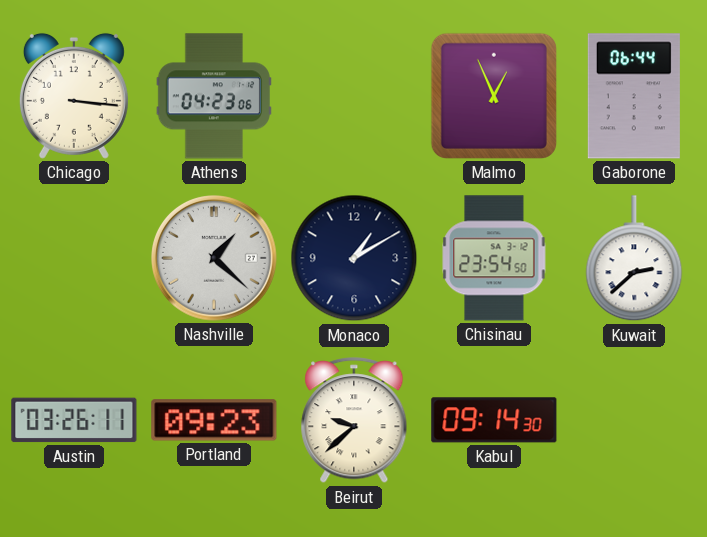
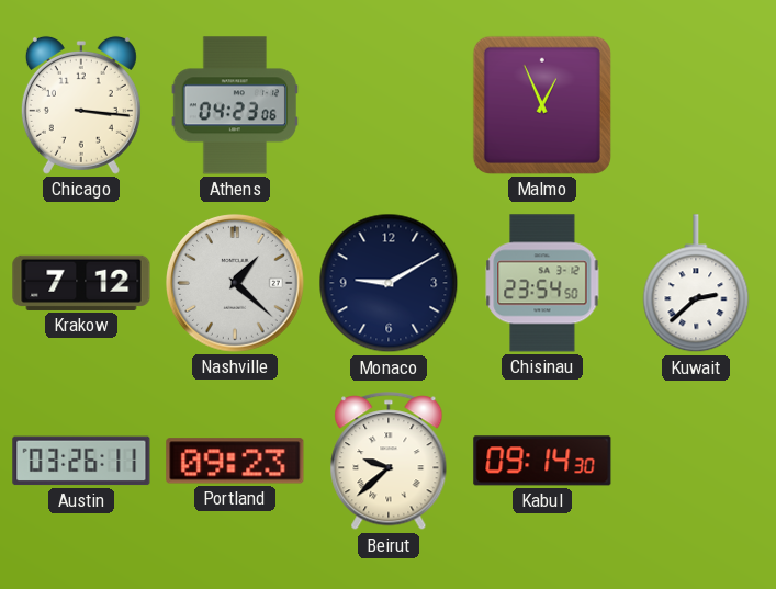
Gaborone: 06:44 -> none
Krakow: none -> 7:12
Monaco: 1:10 -> 9:10
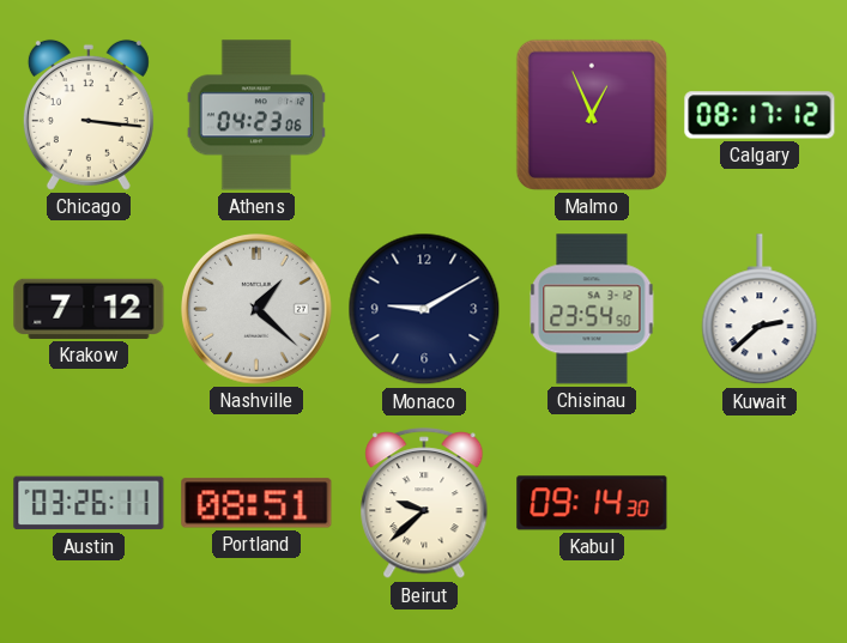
Calgary: none -> 08:17
Portland: 09:23 -> 08:51
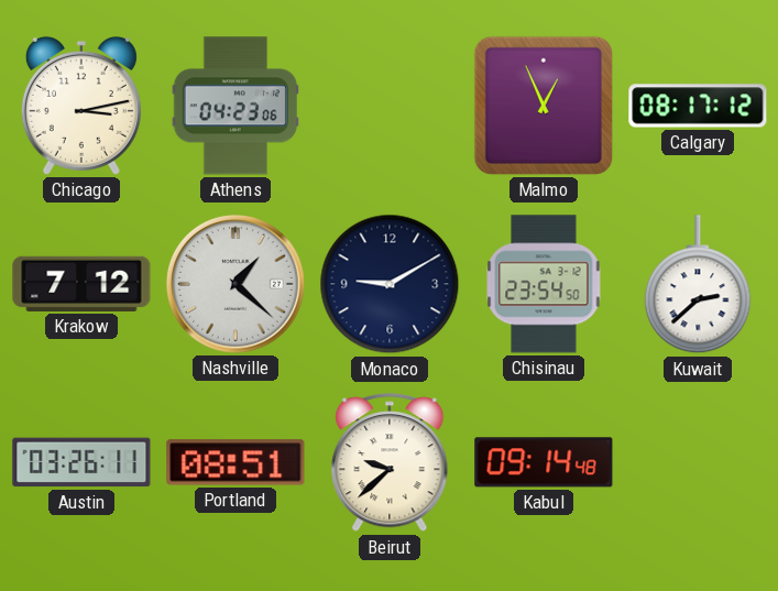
Chicago: 3:16 -> 3:13
Kabul: 09:14:30 -> 09:14:48
